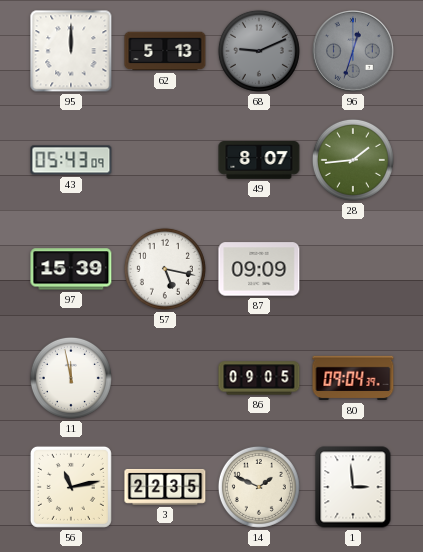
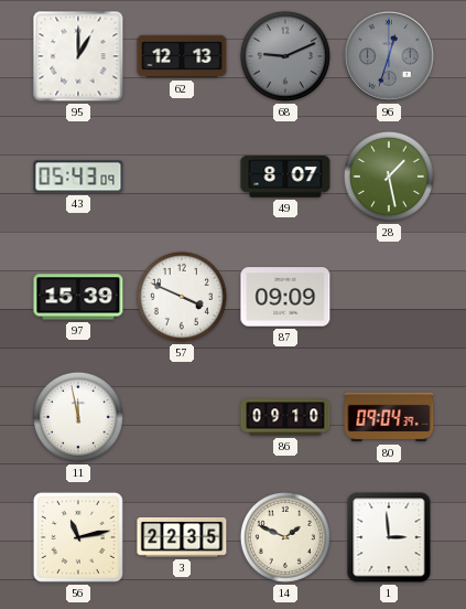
95: 12:00 -> 1:00
62: 5:13 -> 12:13
28: 1:44 -> 1:28
57: 5:17 -> 3:49
86: 09:05 -> 09:10
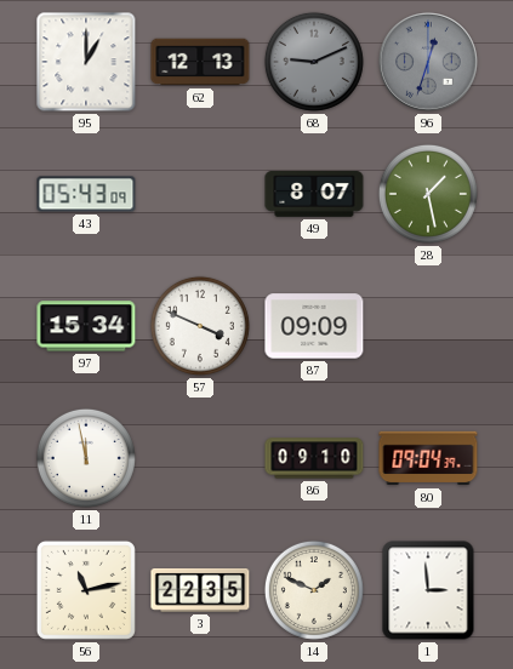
97: 15:39 -> 15:34
